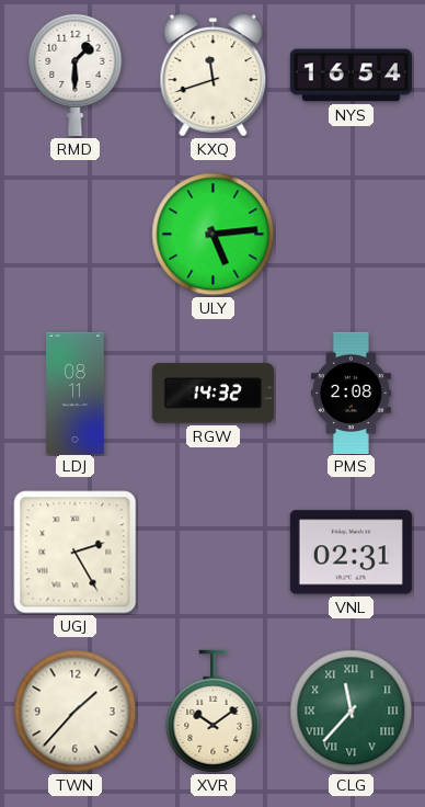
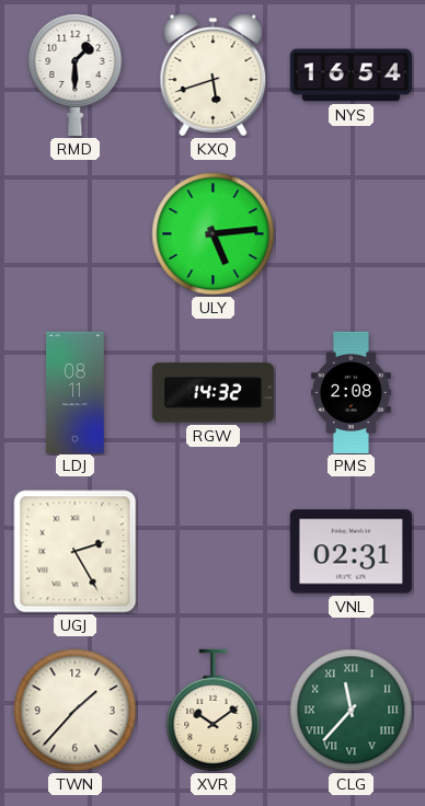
KXQ: 11:42 -> 5:42
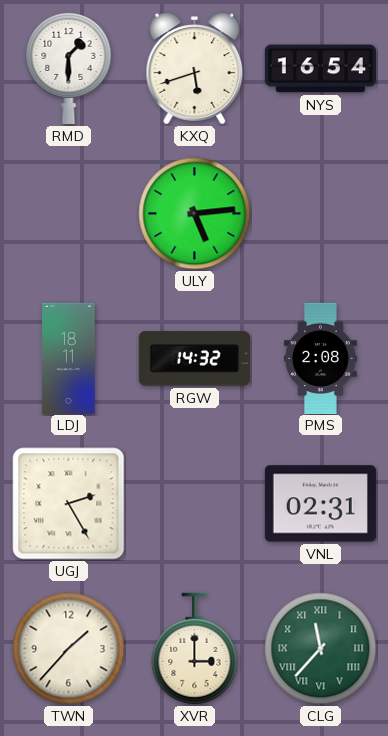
LDJ: 08:11 -> 18:11
XVR: 10:09 -> 3:00
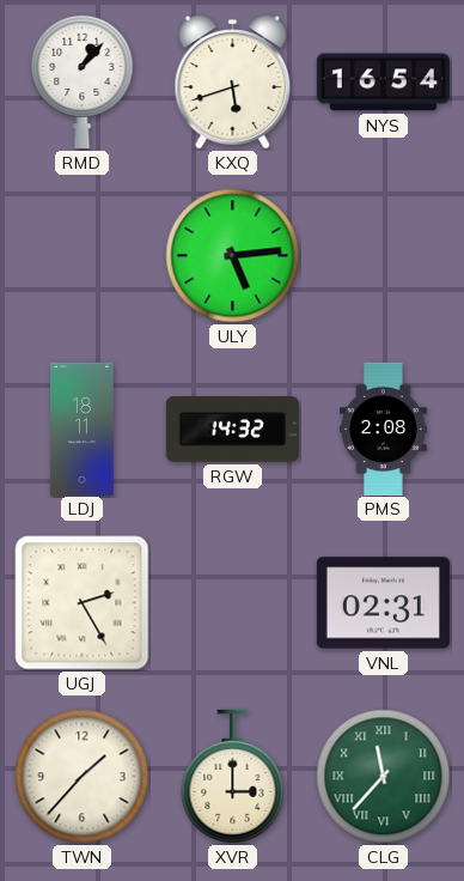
RMD: 1:30 -> 1:07
